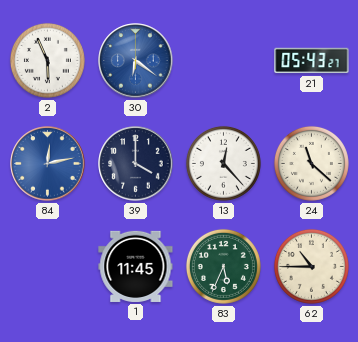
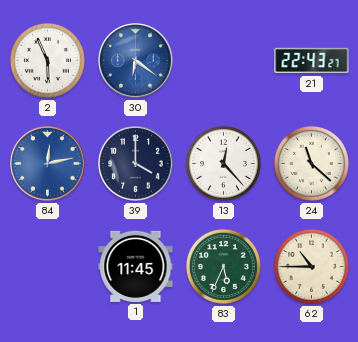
21: 05:43 -> 22:43
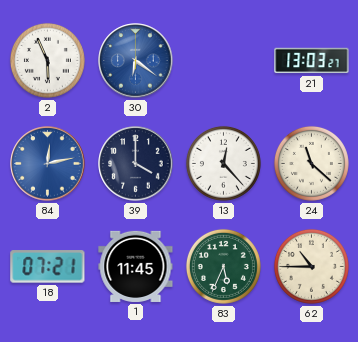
21: 22:43 -> 13:03
18: none -> 07:21
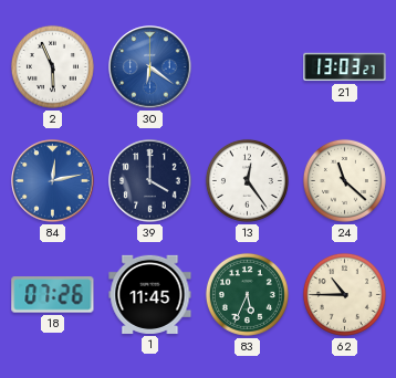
13: 12:23 -> 12:24
18: 07:21 -> 07:26
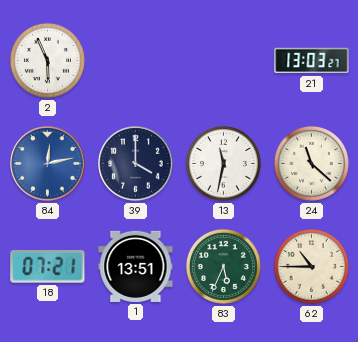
30: 6:21 -> none
13: 12:24 -> 11:32
18: 07:26 -> 07:21
1: 11:45 -> 13:51
